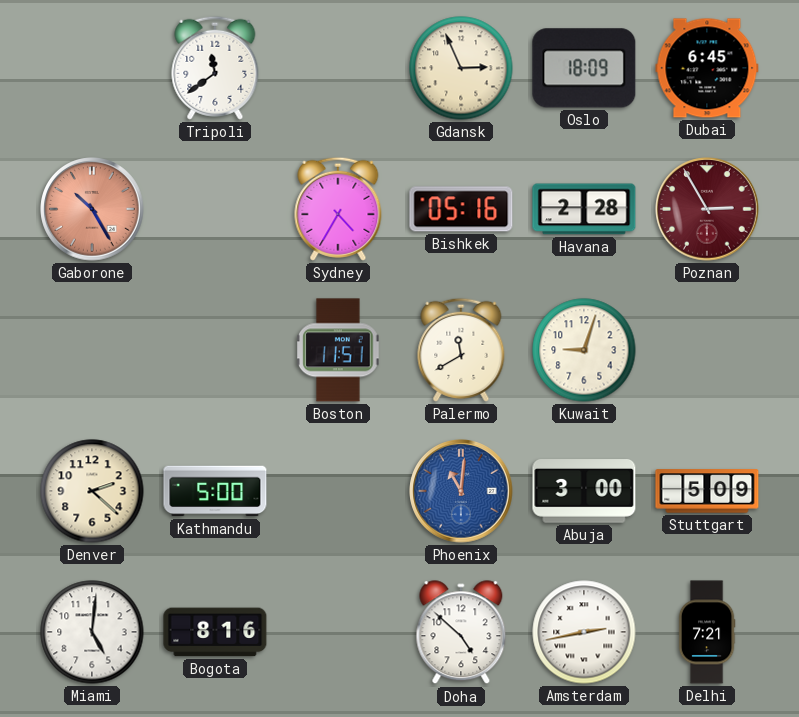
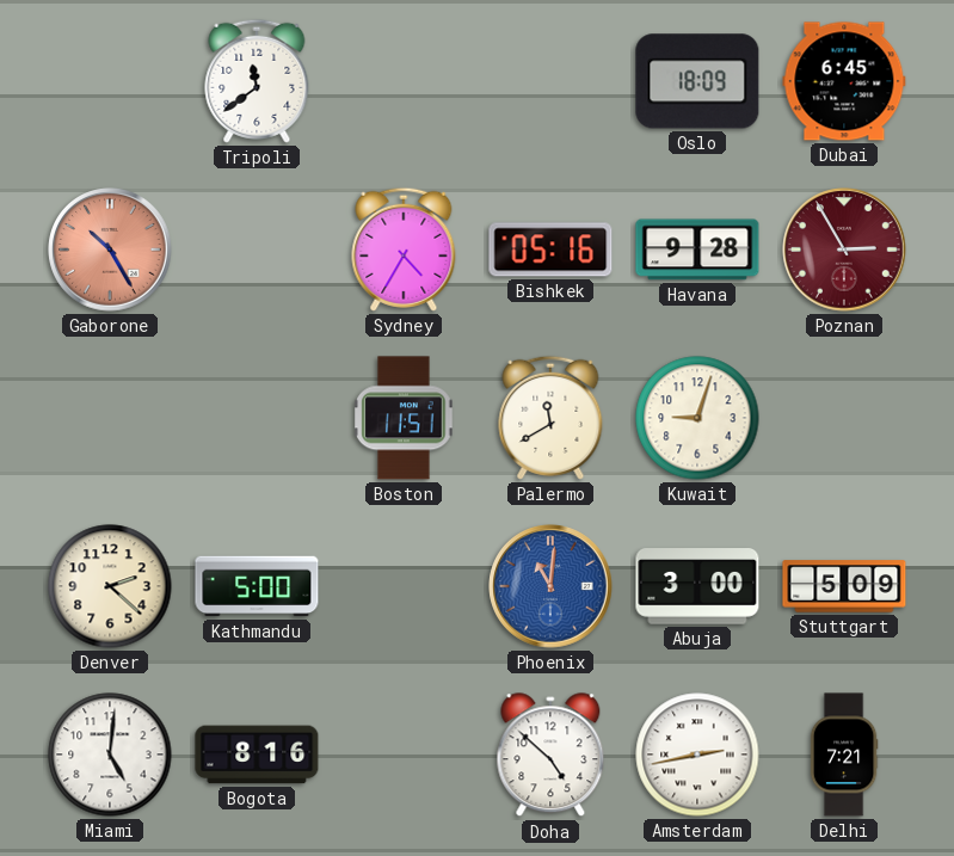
Gdansk: 2:56 -> none
Havana: 2:28 -> 9:28
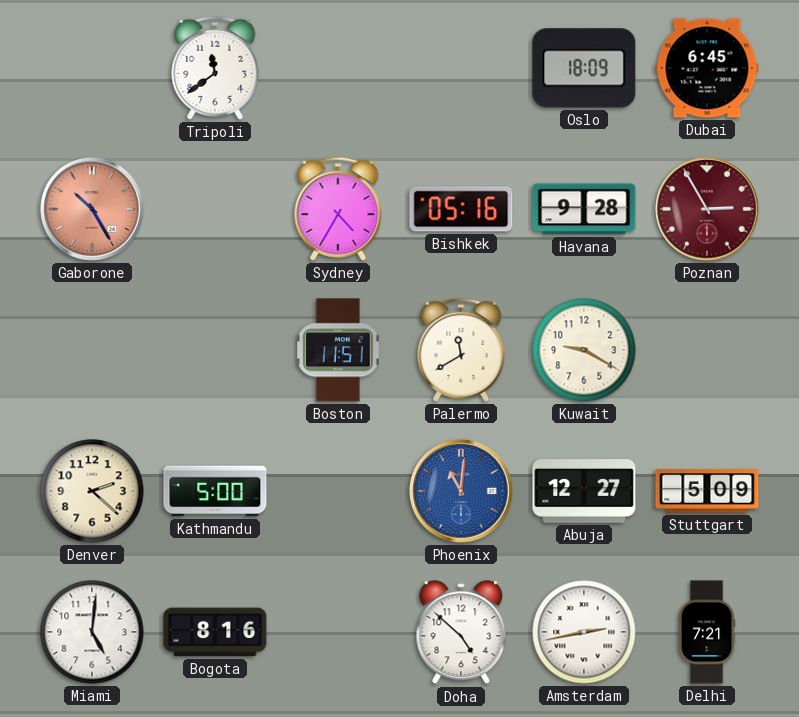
Kuwait: 9:03 -> 9:20
Abuja: 3:00 -> 12:27
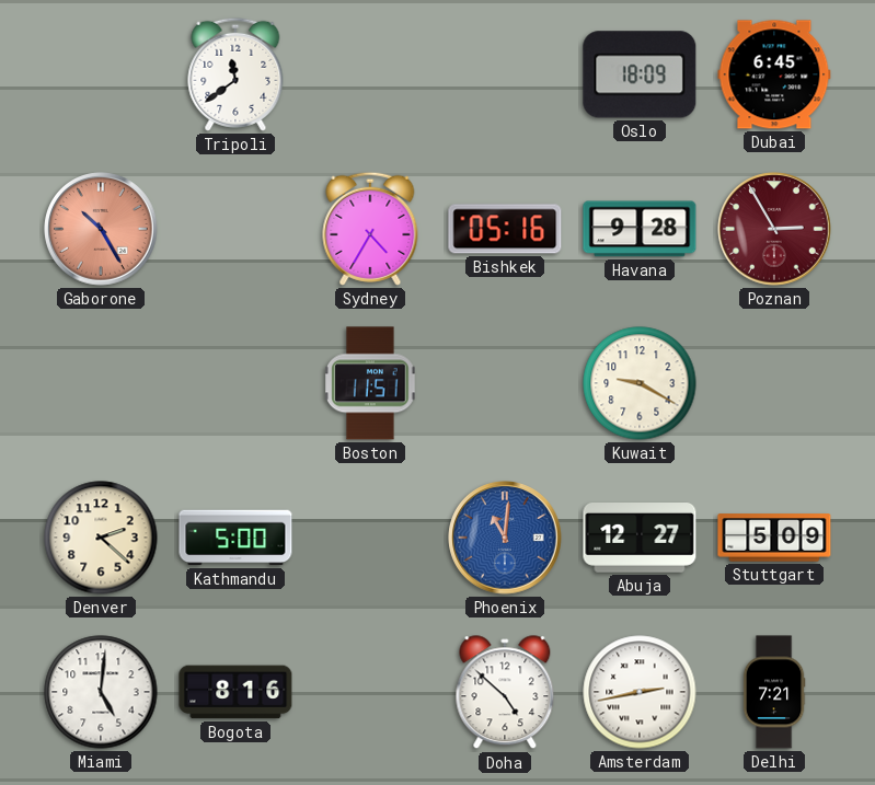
Palermo: 11:40 -> none
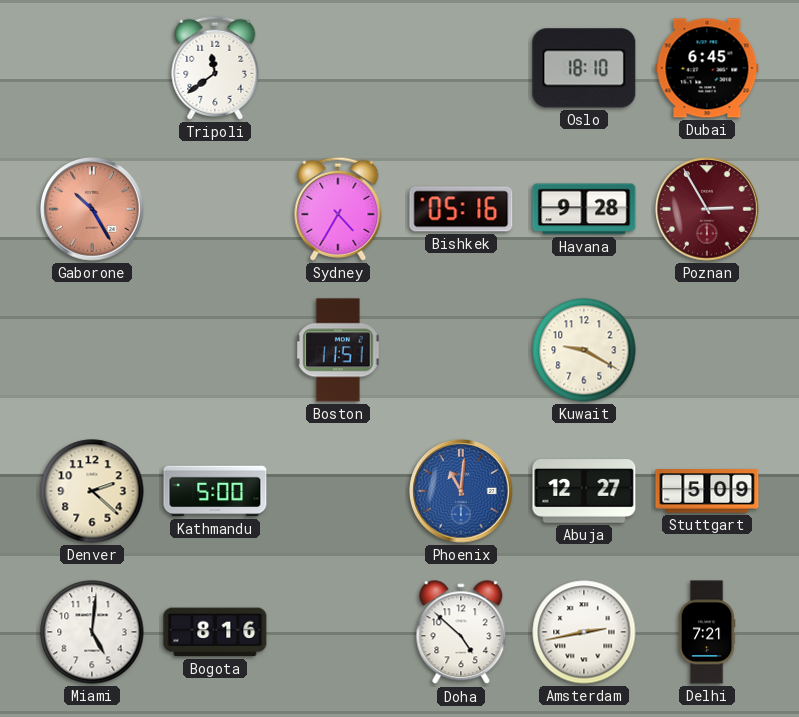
Oslo: 18:09 -> 18:10
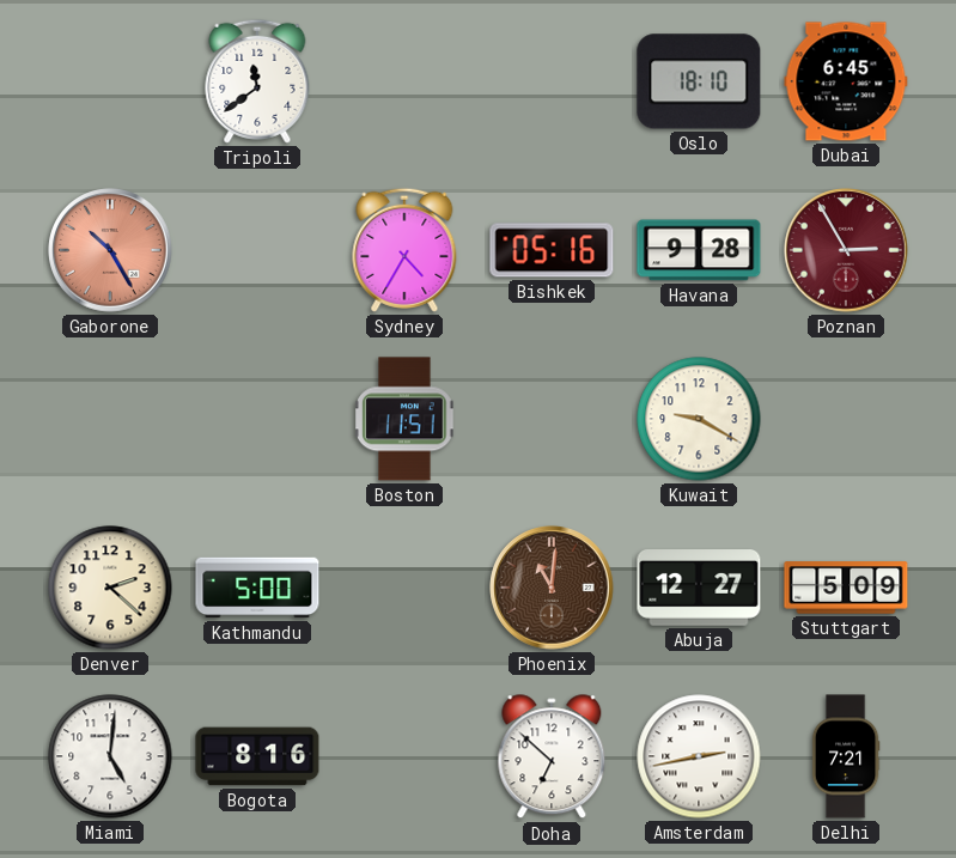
Phoenix dial: blue -> brown
Doha: 4:52 -> 6:52
